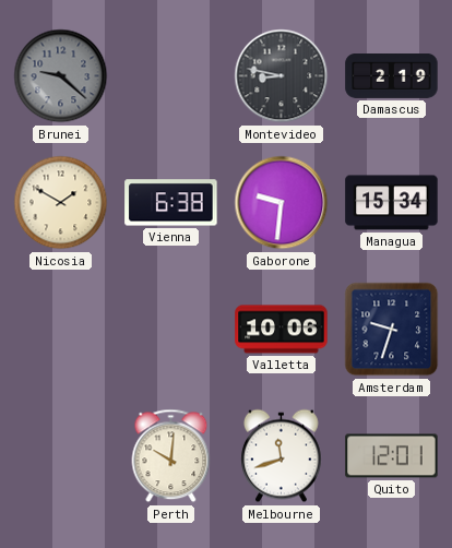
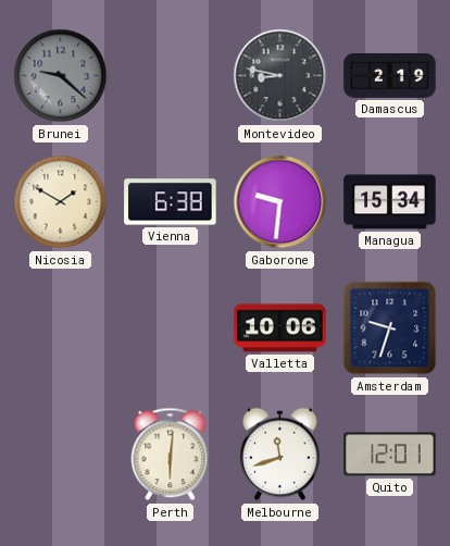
Perth: 10:01 -> 6:01
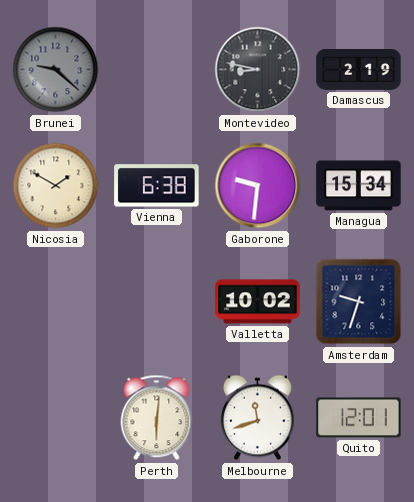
Valletta: 10:06 -> 10:02
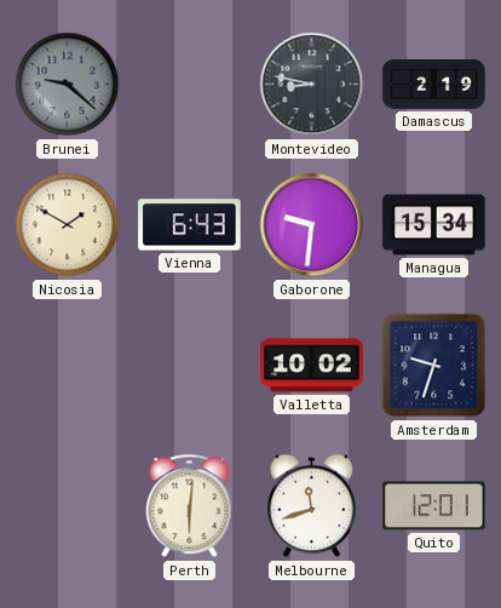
Vienna: 6:38 -> 6:43
